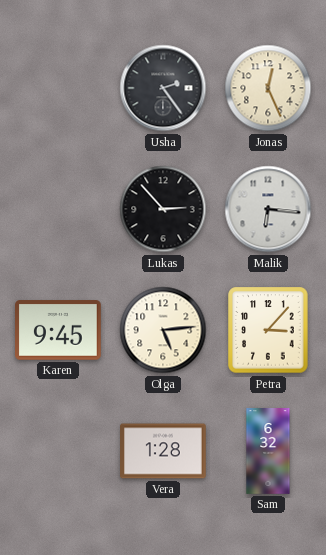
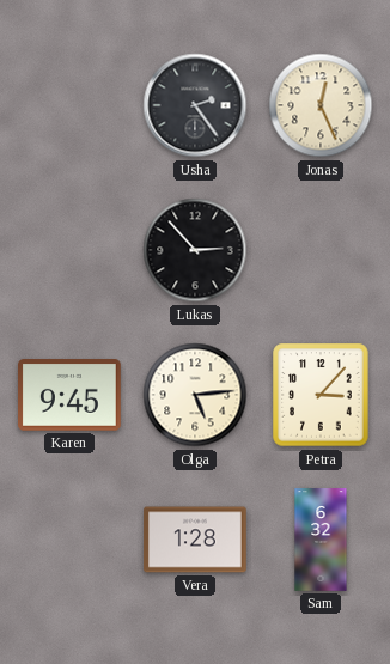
Malik: 6:16 -> none
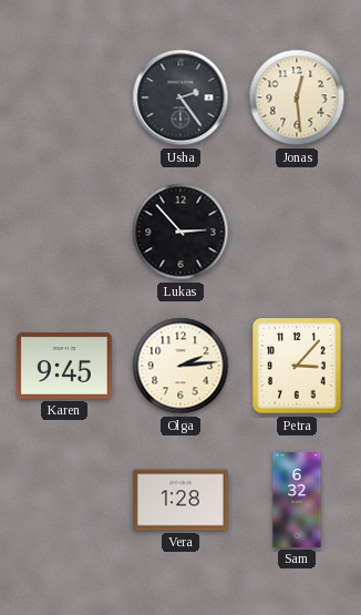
Jonas: 12:26 -> 12:29
Olga: 5:14 -> 2:14
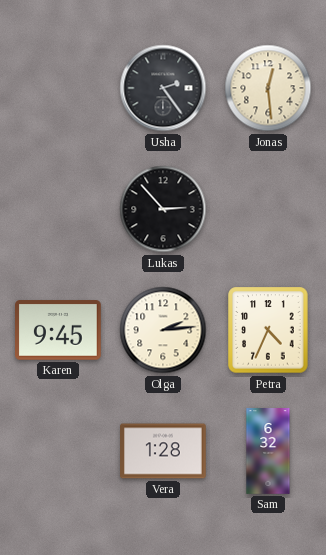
Petra: 3:07 -> 4:34
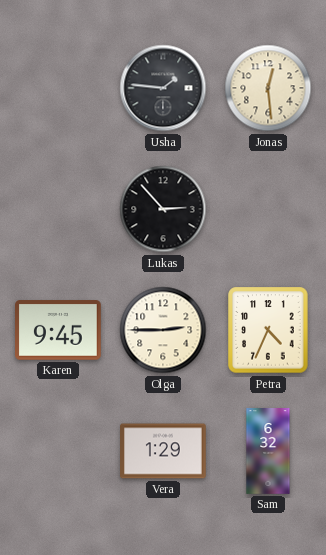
Usha: 2:24 -> 1:46
Olga: 2:14 -> 2:45
Vera: 1:28 -> 1:29
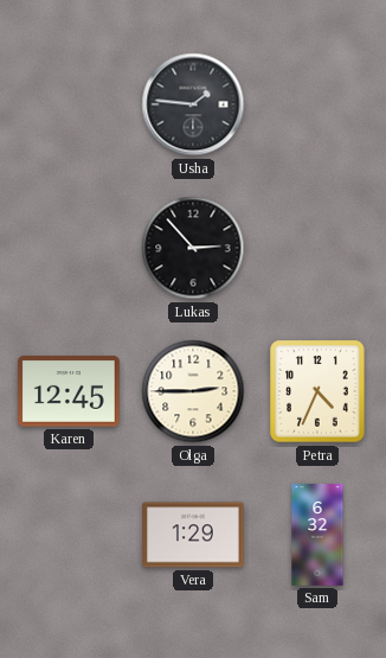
Jonas: 12:29 -> none
Karen: 9:45 -> 12:45
